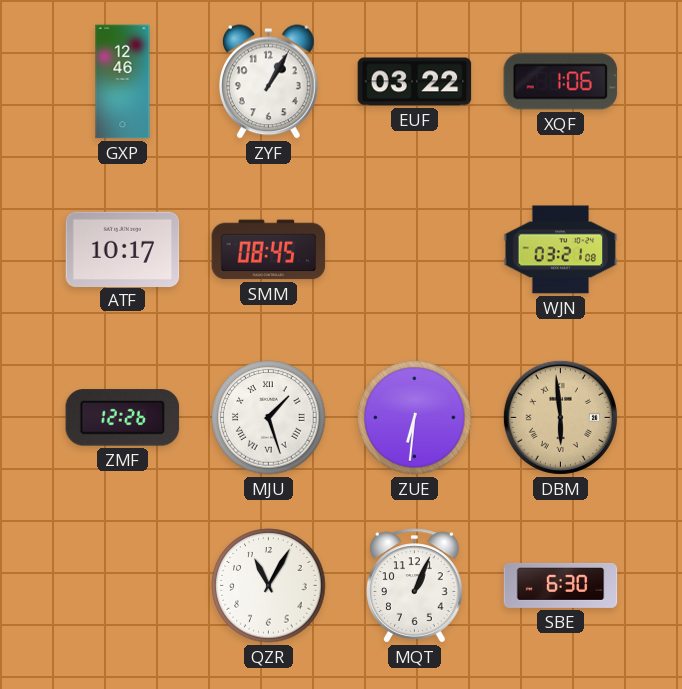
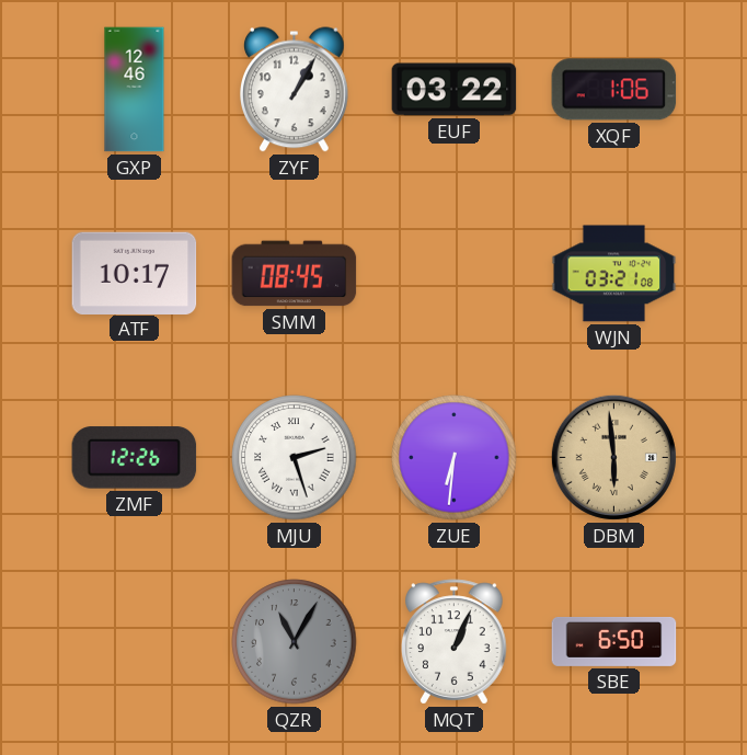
MJU: 1:27 -> 2:27
QZR dial: white -> grey
SBE: 6:30 -> 6:50
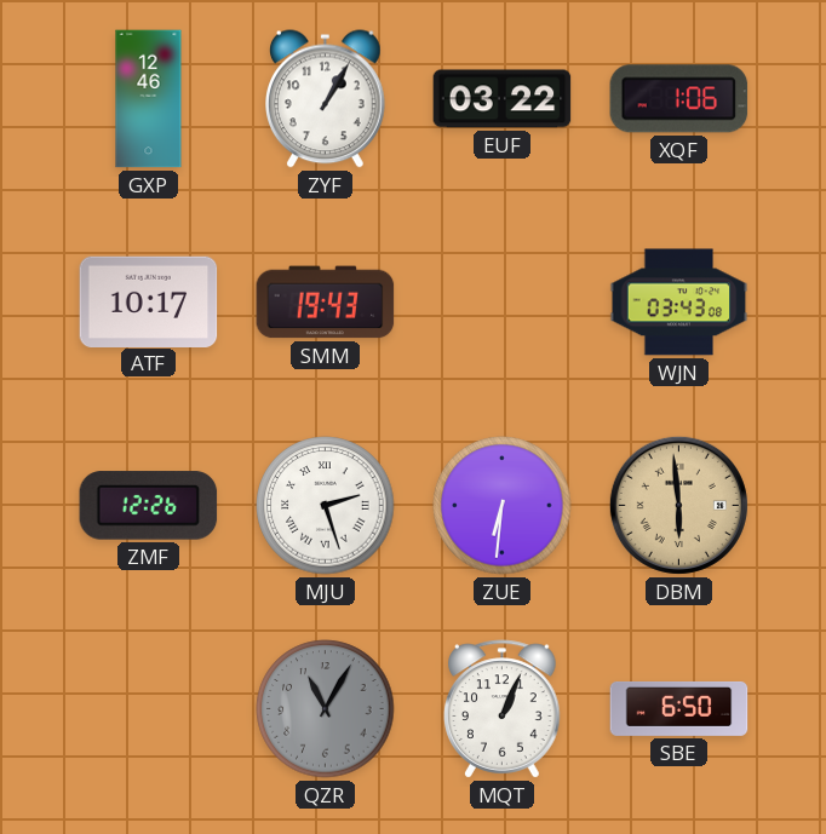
SMM: 08:45 -> 19:43
WJN: 03:21 -> 03:43
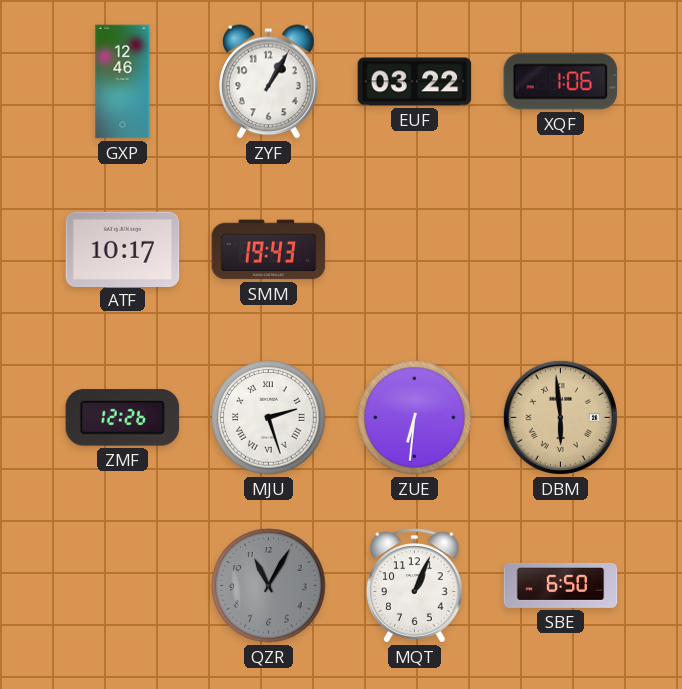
WJN: 03:43 -> none
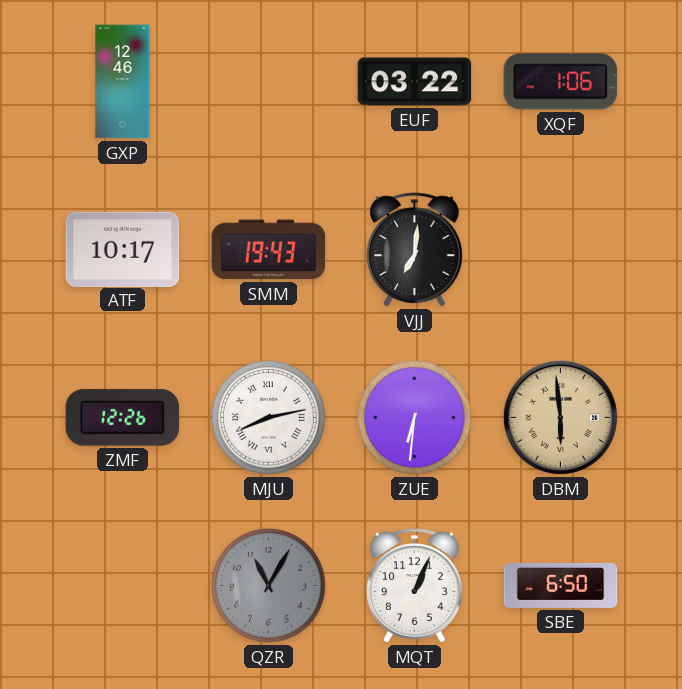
ZYF: 1:05 -> none
VJJ: none -> 7:01
MJU: 2:27 -> 8:13
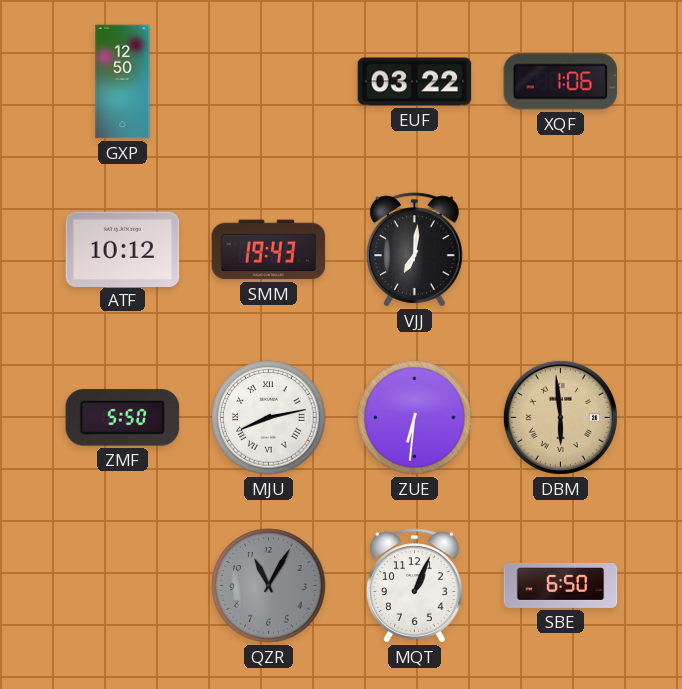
GXP: 12:46 -> 12:50
ATF: 10:17 -> 10:12
ZMF: 12:26 -> 5:50
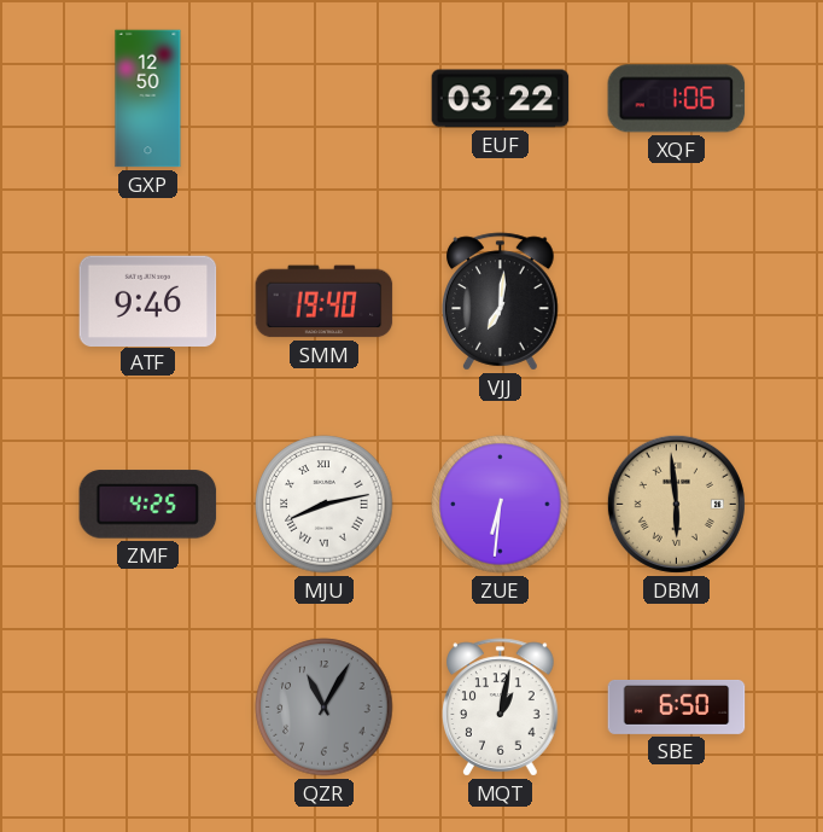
ATF: 10:12 -> 9:46
SMM: 19:43 -> 19:40
ZMF: 5:50 -> 4:25
MQT: 1:04 -> 1:02
